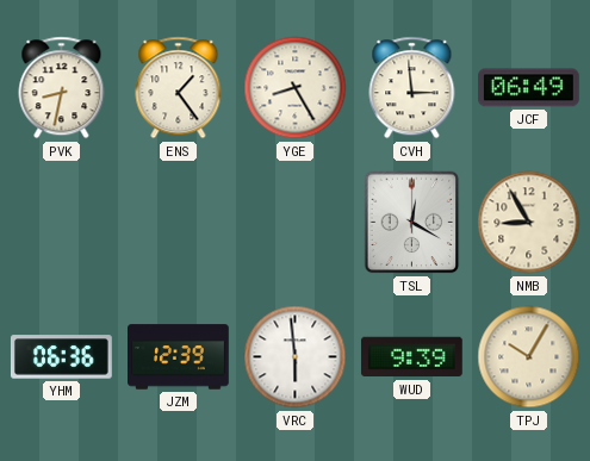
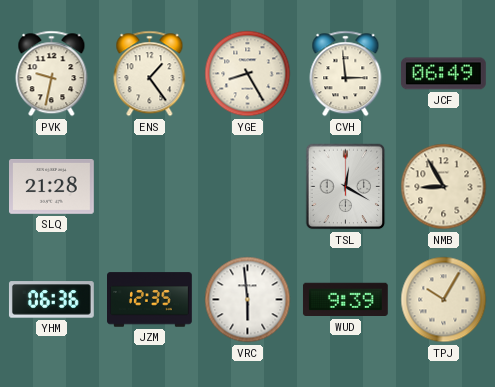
PVK: 8:32 -> 9:32
SLQ: none -> 21:28
JZM: 12:39 -> 12:35
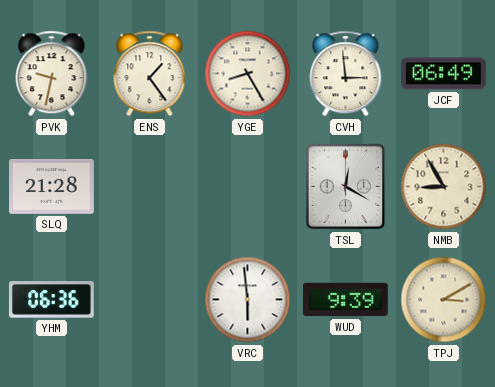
JZM: 12:35 -> none
TPJ: 10:05 -> 3:10
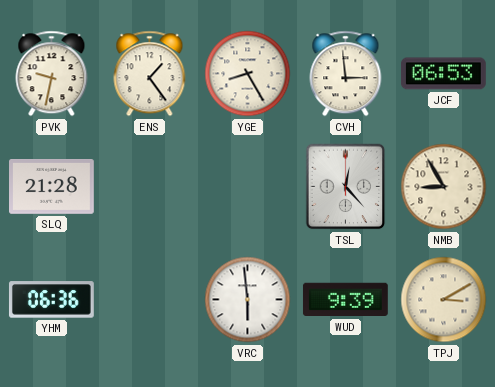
JCF: 06:49 -> 06:53
TSL: 12:20 -> 12:23
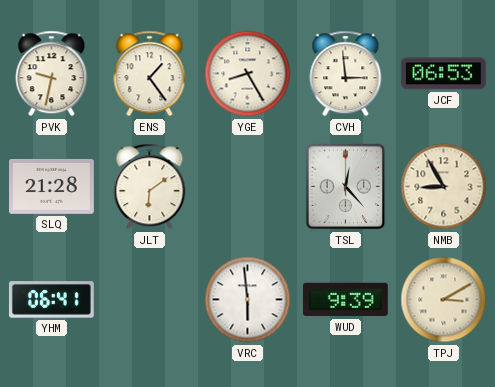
JLT: none -> 6:09
YHM: 06:36 -> 06:41
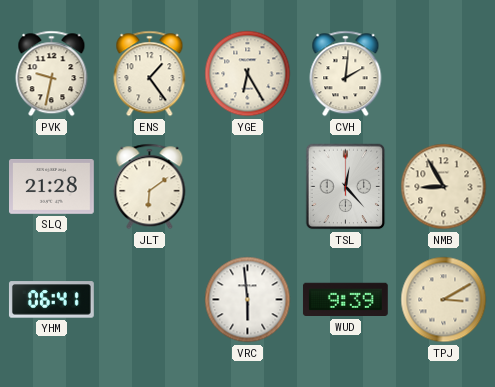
YGE: 8:25 -> 6:25
CVH: 2:59 -> 2:01
JCF: 06:53 -> none
